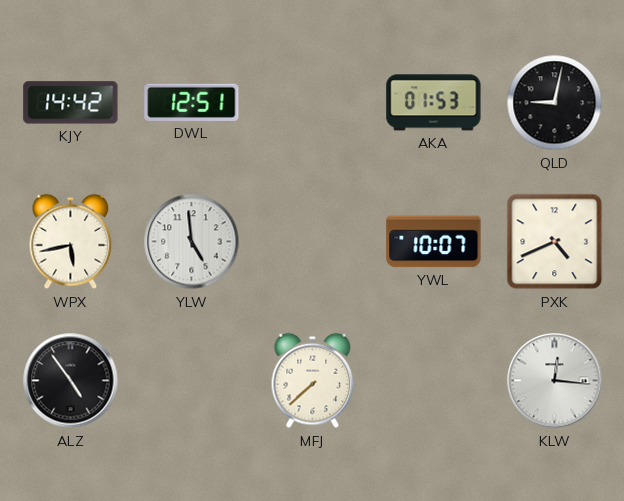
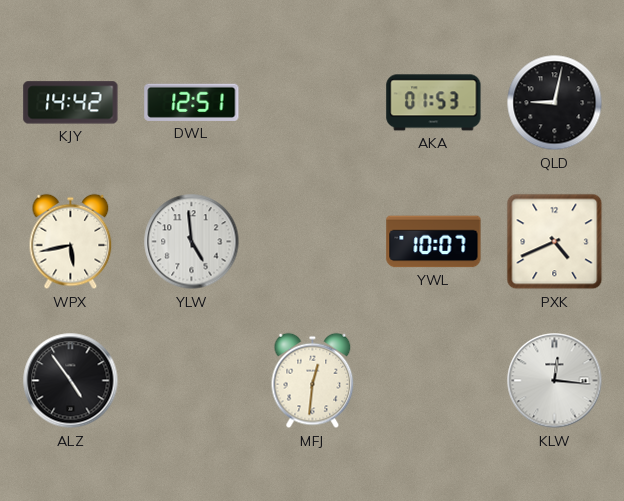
MFJ: 7:38 -> 12:31
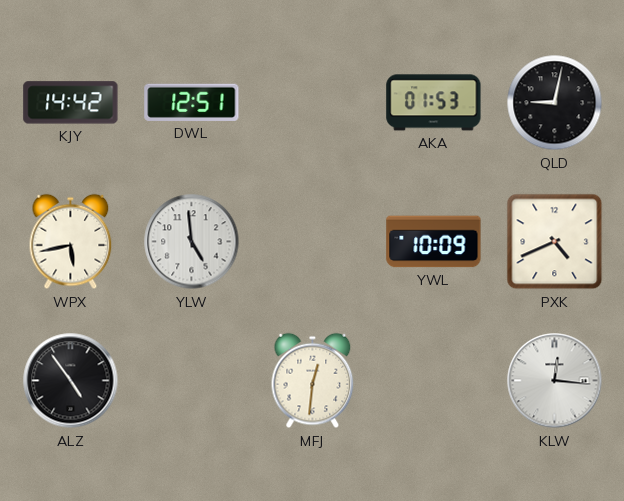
YWL: 10:07 -> 10:09
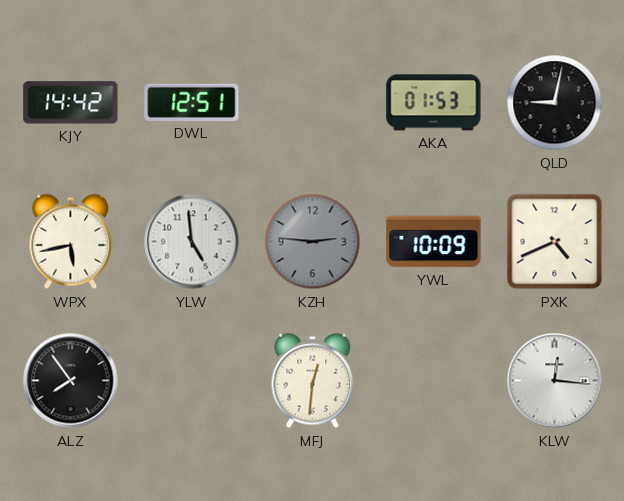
KZH: none -> 2:46
ALZ: 4:54 -> 7:54
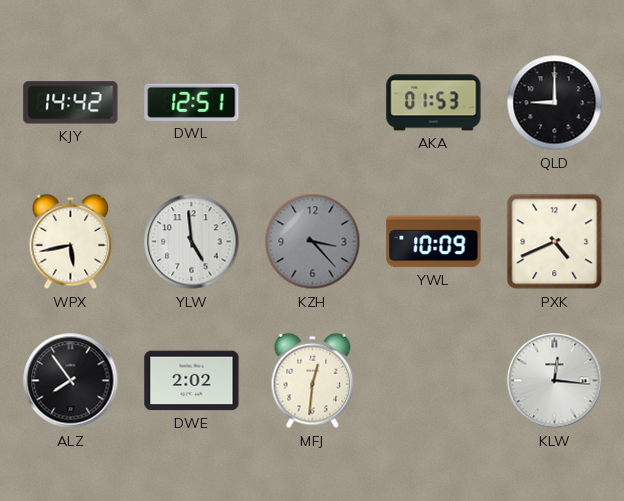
QLD: 9:02 -> 9:00
KZH: 2:46 -> 3:23
DWE: none -> 2:02
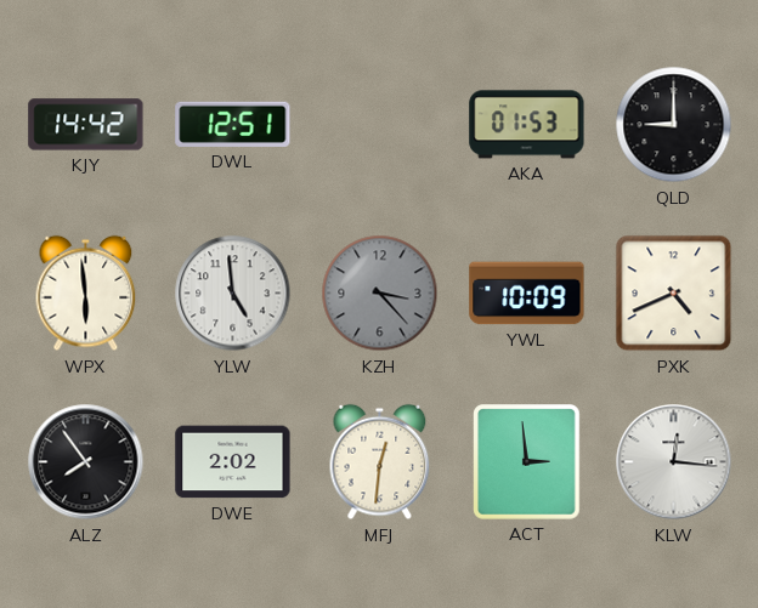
WPX: 5:43 -> 5:59
ACT: none -> 2:59
